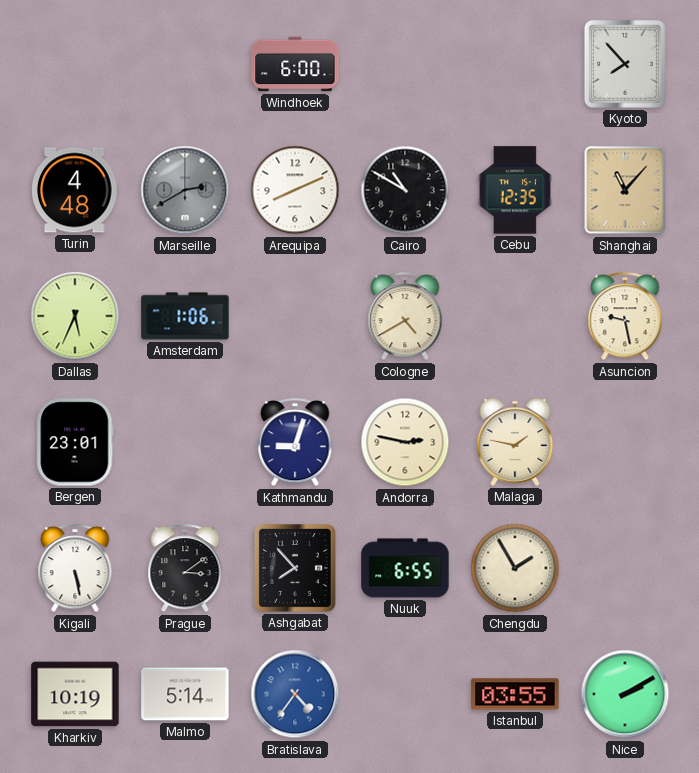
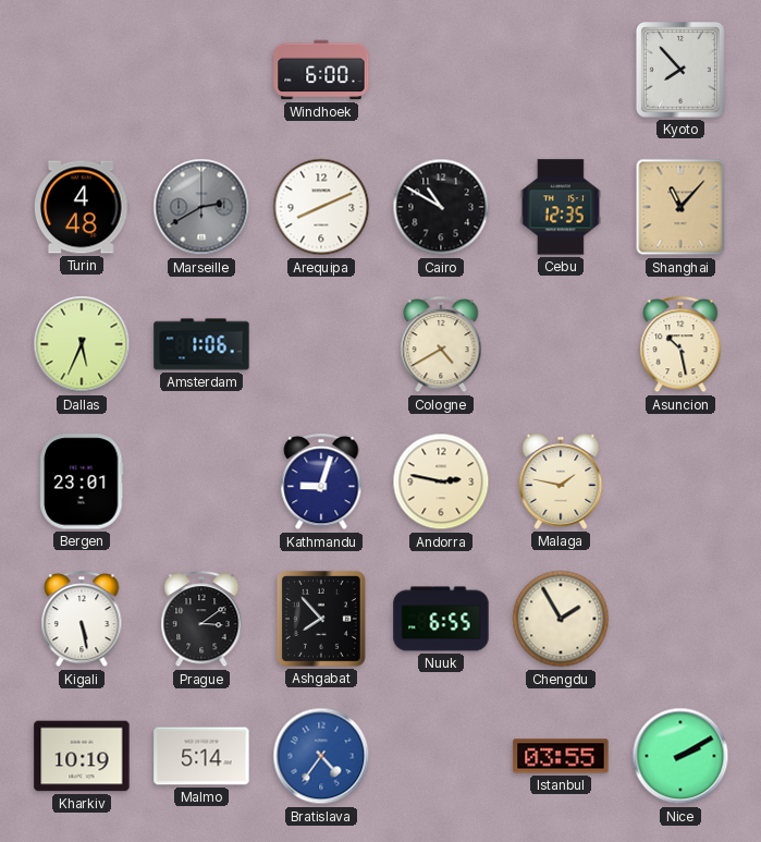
Asuncion: 9:28 -> 10:28
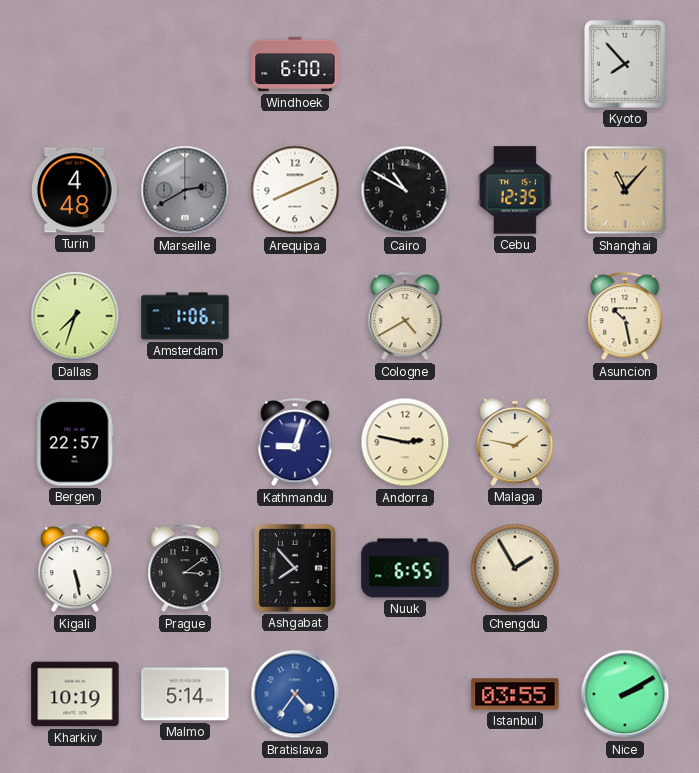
Dallas: 5:34 -> 7:33
Bergen: 23:01 -> 22:57
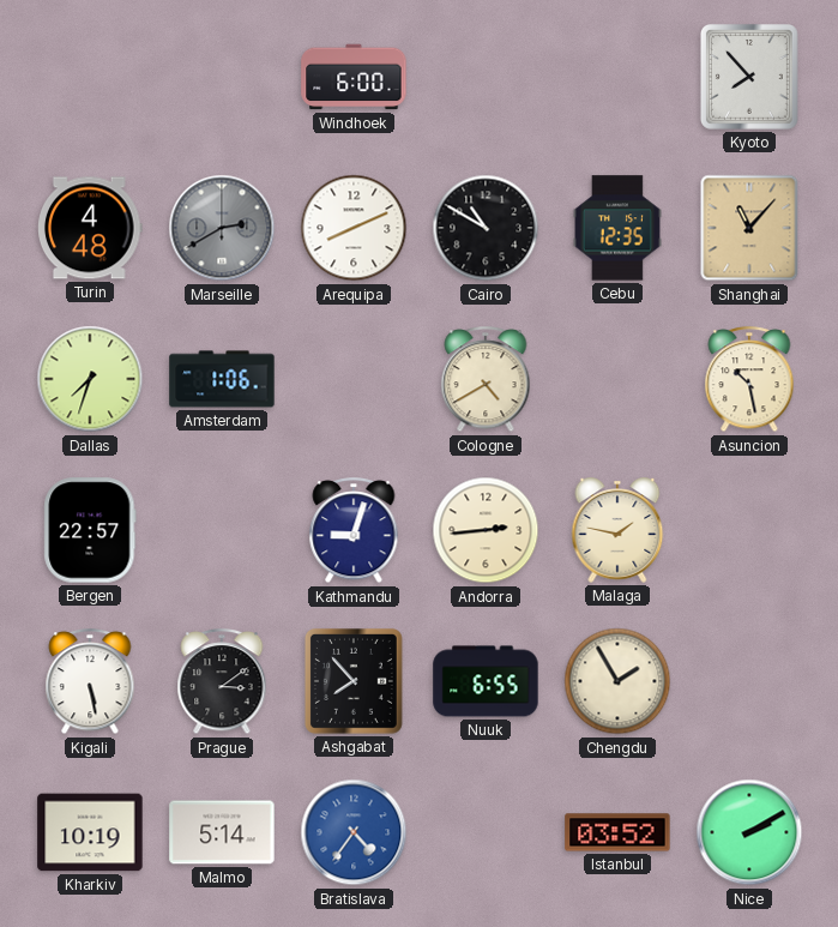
Andorra: 2:47 -> 2:44
Istanbul: 03:55 -> 03:52
